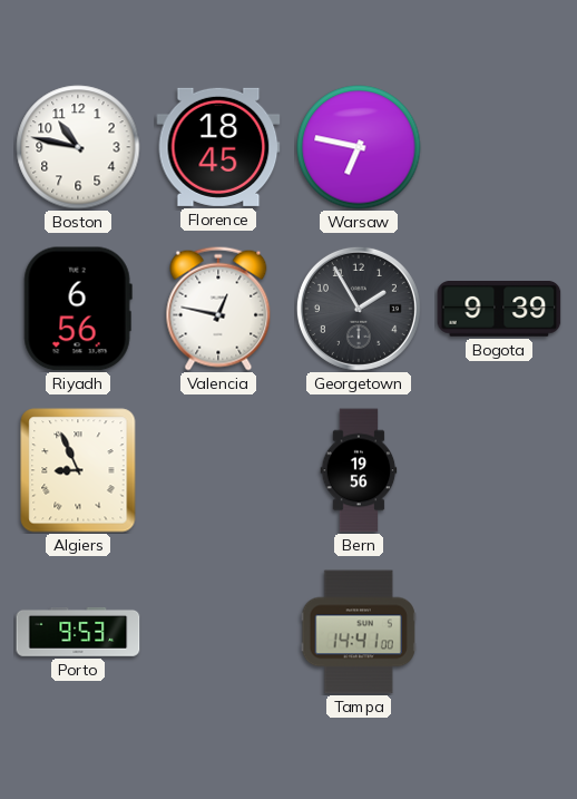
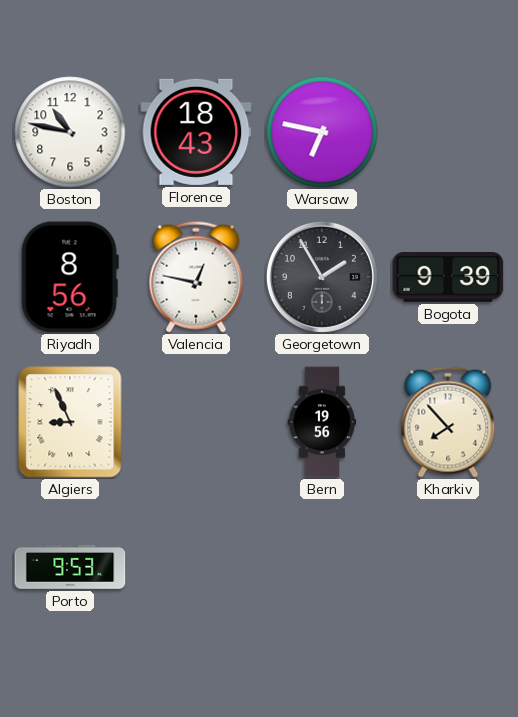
Florence: 18:45 -> 18:43
Riyadh: 6:56 -> 8:56
Kharkiv: none -> 7:53
Tampa: 14:41 -> none
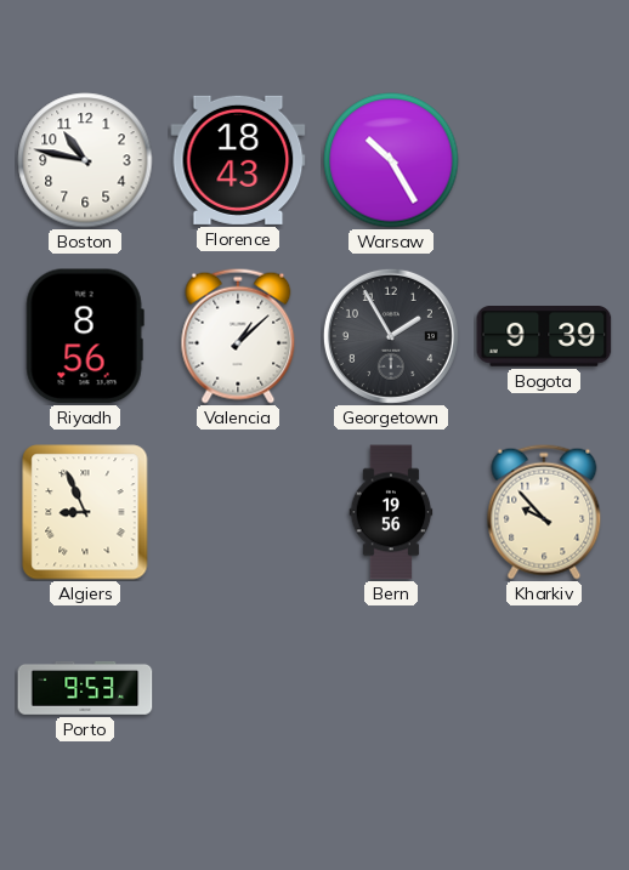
Warsaw: 6:47 -> 10:25
Valencia: 12:47 -> 1:08
Kharkiv: 7:53 -> 9:53
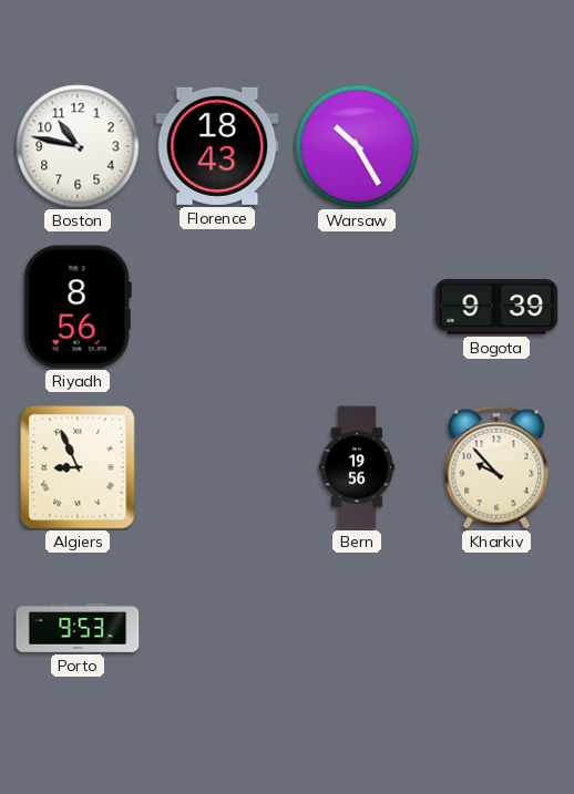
Valencia: 1:08 -> none
Georgetown: 1:55 -> none
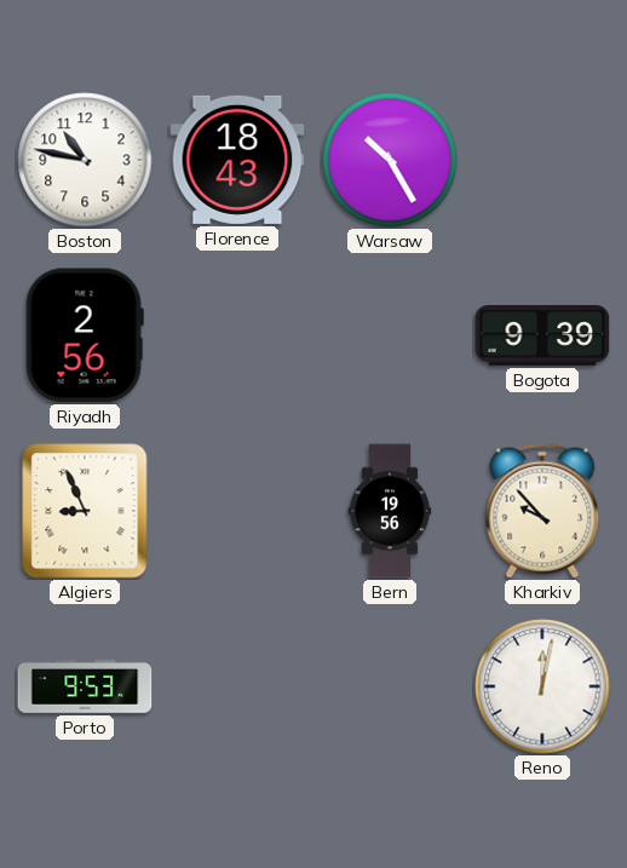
Riyadh: 8:56 -> 2:56
Reno: none -> 12:02
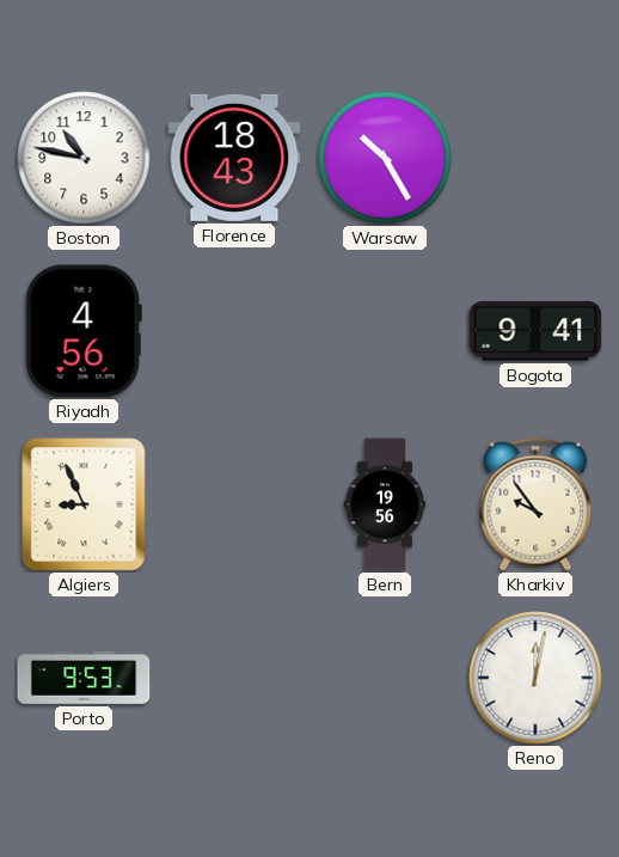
Riyadh: 2:56 -> 4:56
Bogota: 9:39 -> 9:41
Kharkiv: 9:53 -> 9:54
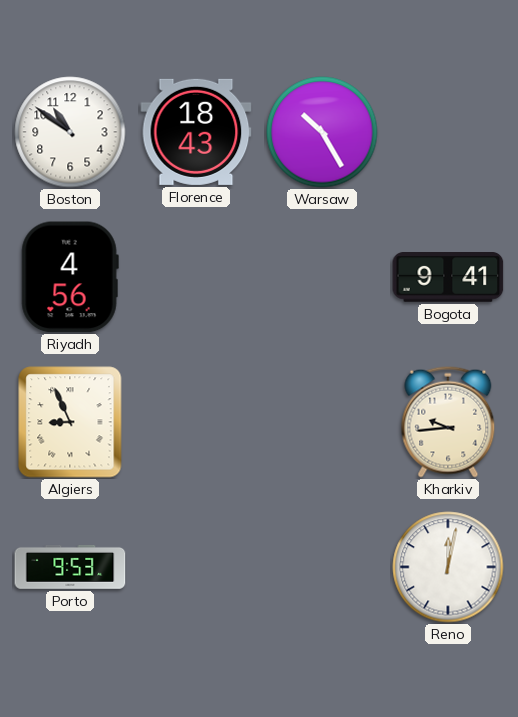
Boston: 10:47 -> 10:51
Bern: 19:56 -> none
Kharkiv: 9:54 -> 9:44
